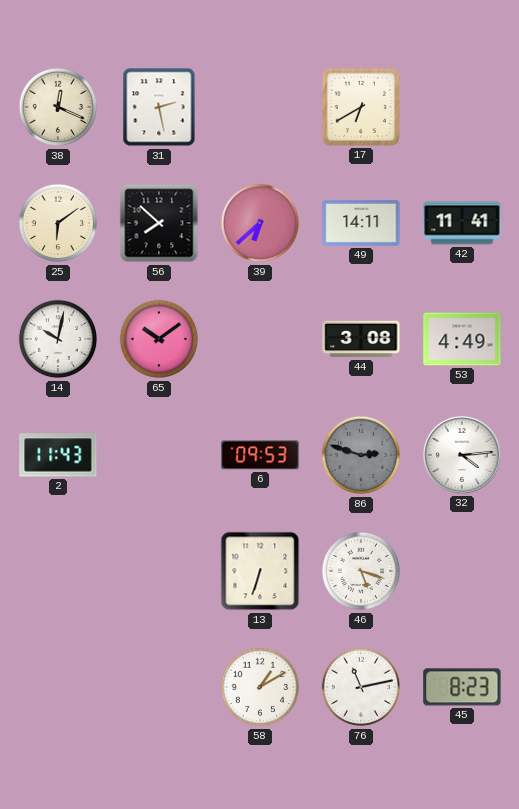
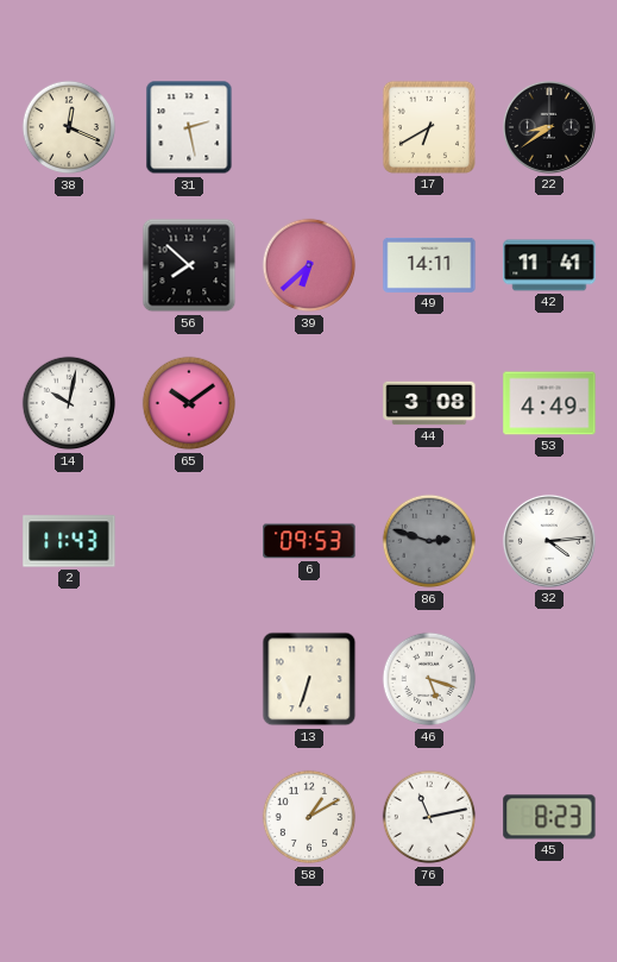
22: none -> 8:39
25: 6:09 -> none
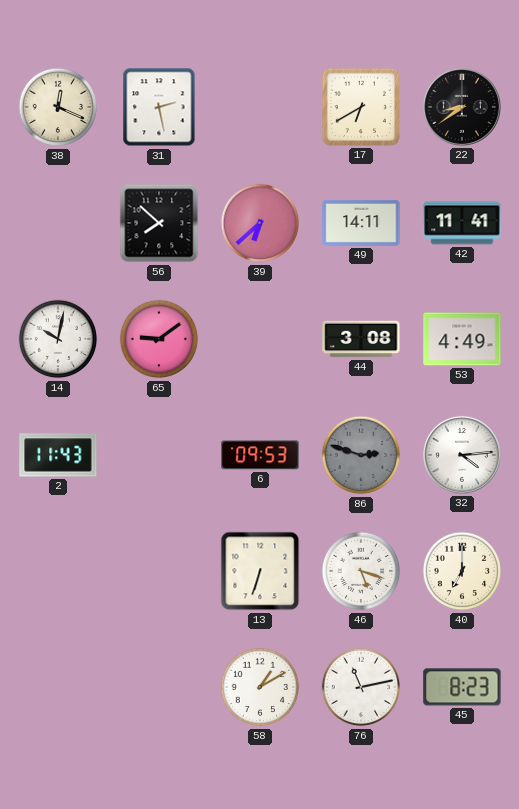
65: 10:09 -> 9:09
40: none -> 7:00
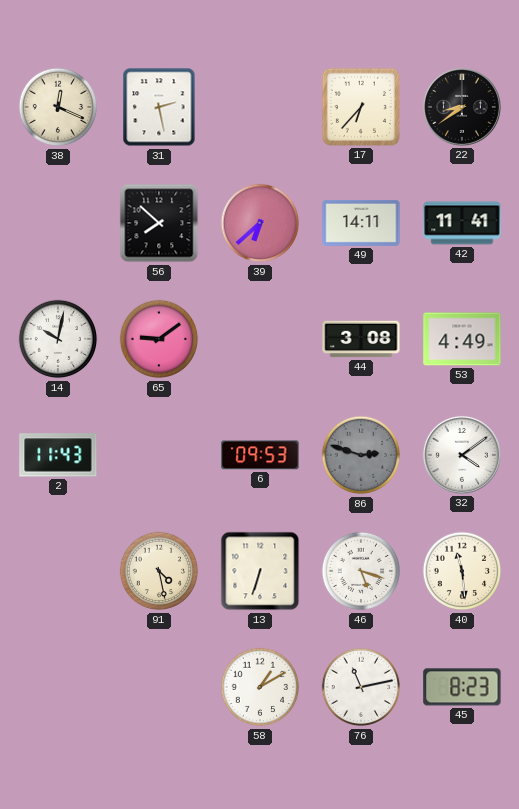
17: 6:40 -> 6:37
32: 4:14 -> 4:09
91: none -> 4:28
40: 7:00 -> 11:29
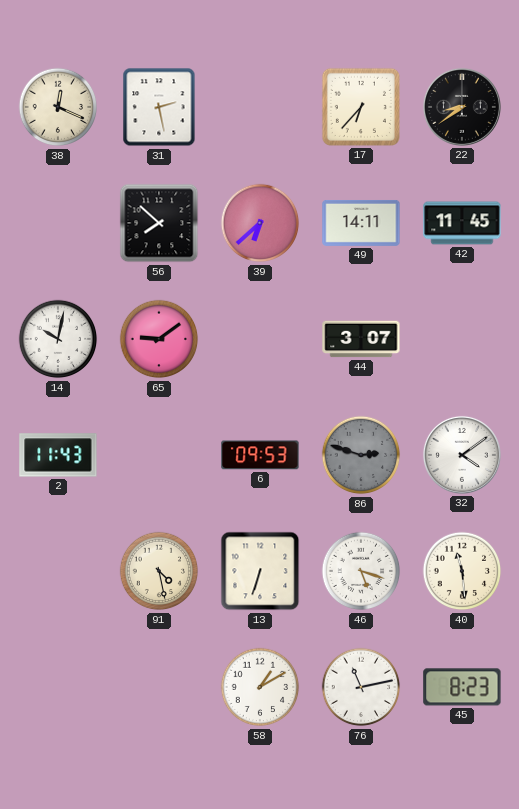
42: 11:41 -> 11:45
44: 3:08 -> 3:07
53: 4:49 -> none
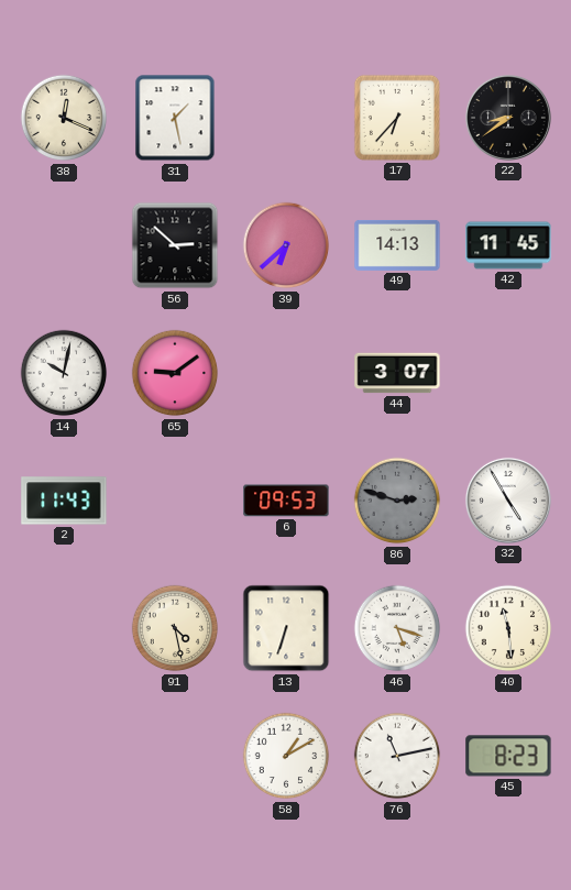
31: 2:28 -> 1:28
56: 7:52 -> 2:52
49: 14:11 -> 14:13
32: 4:09 -> 4:55
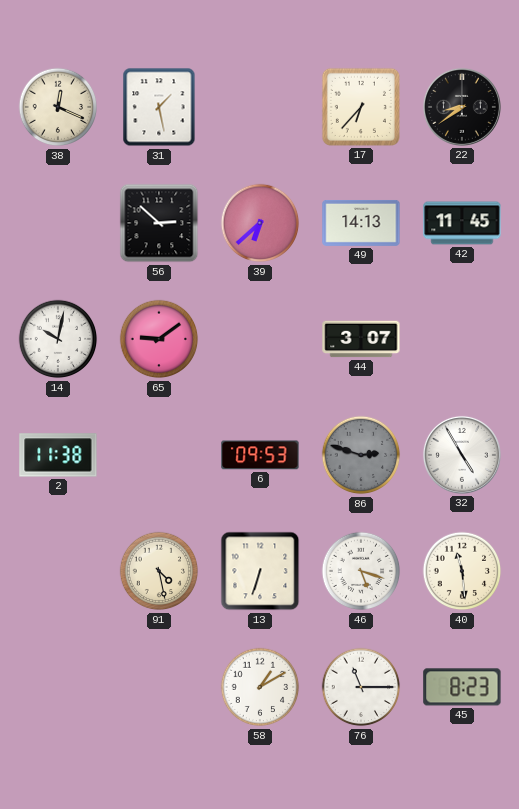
2: 11:43 -> 11:38
76: 11:13 -> 11:15
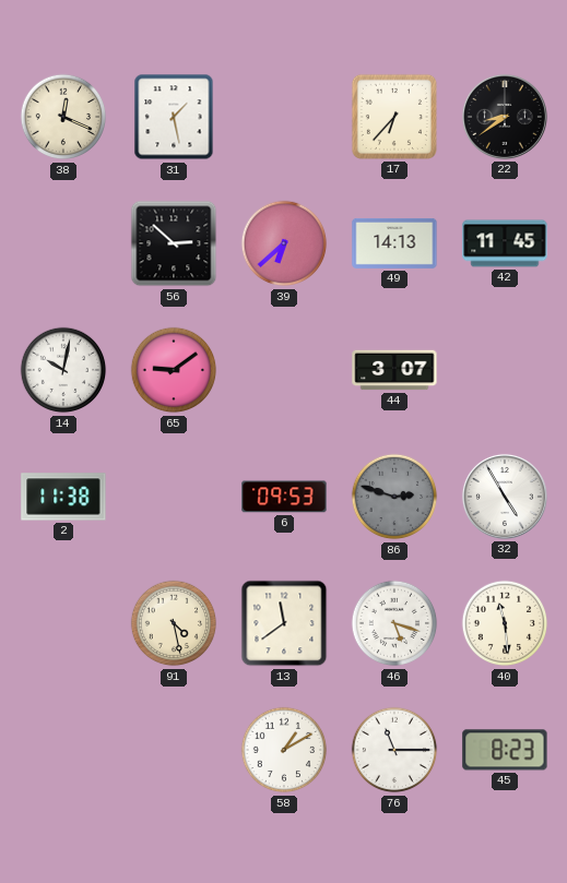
13: 6:33 -> 11:39
